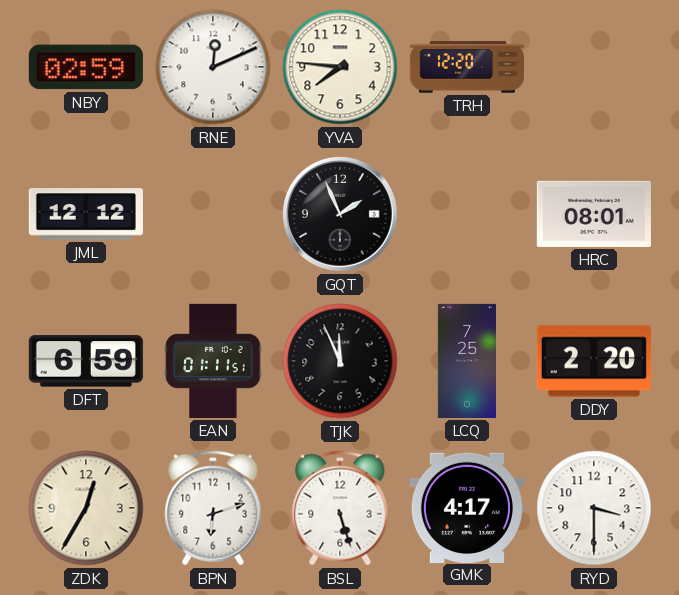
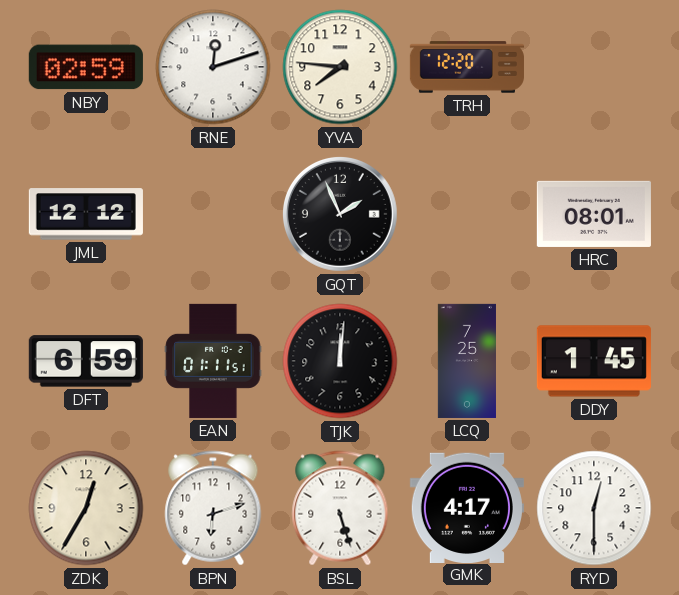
RNE: 12:11 -> 12:12
TJK: 11:56 -> 12:01
DDY: 2:20 -> 1:45
RYD: 3:30 -> 12:30
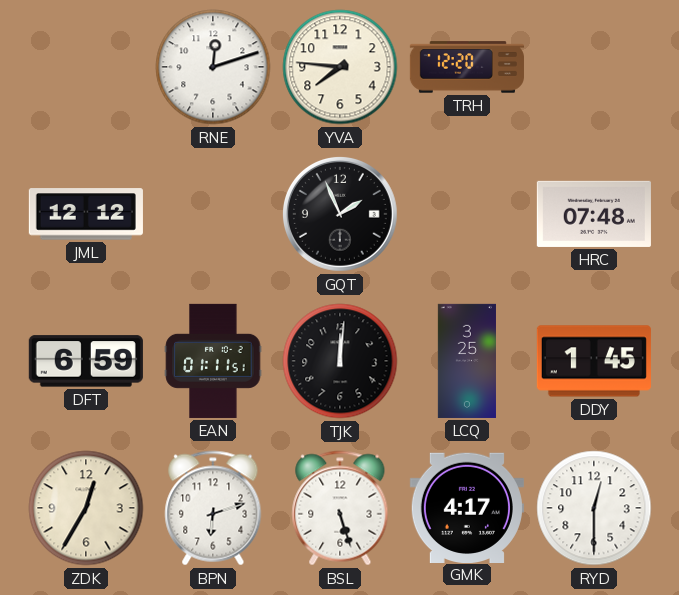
NBY: 02:59 -> none
HRC: 08:01 -> 07:48
LCQ: 7:25 -> 3:25
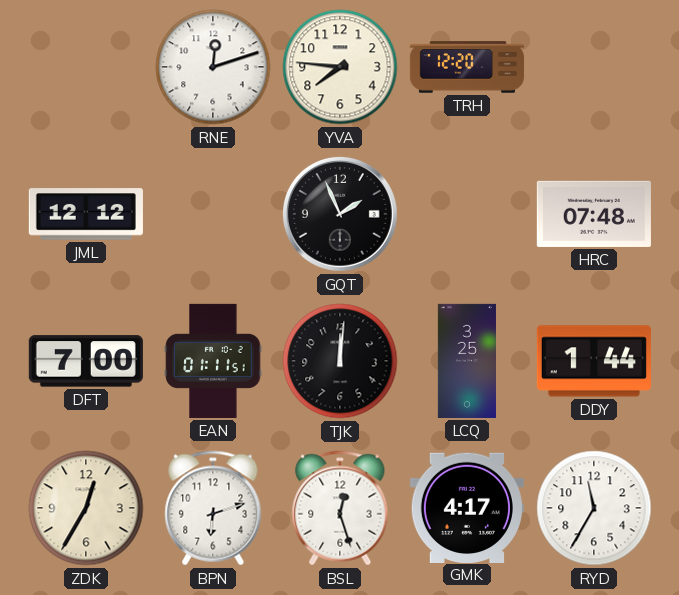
DFT: 6:59 -> 7:00
DDY: 1:45 -> 1:44
BSL: 5:27 -> 12:27
RYD: 12:30 -> 11:35
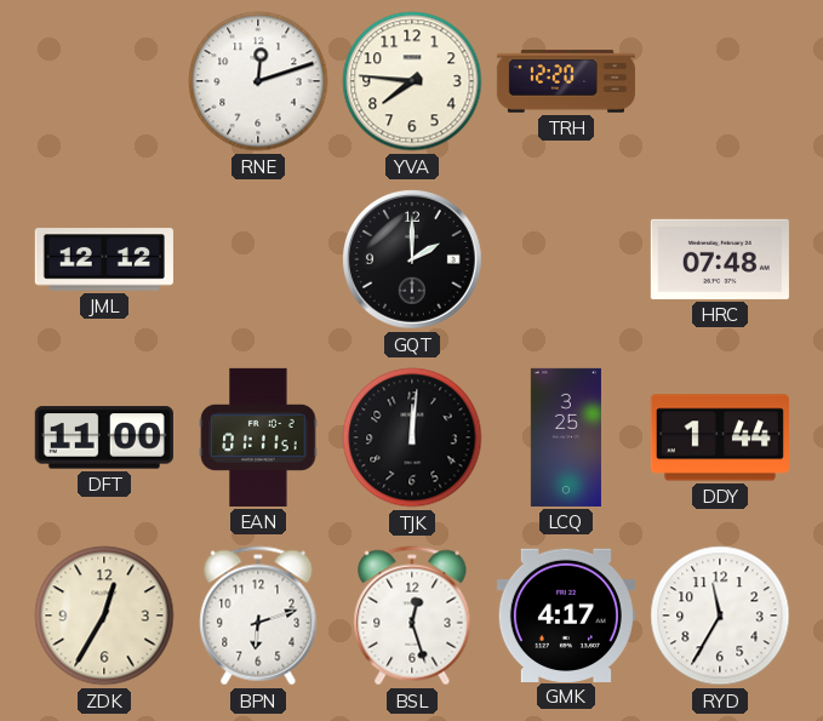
GQT: 1:56 -> 2:00
DFT: 7:00 -> 11:00
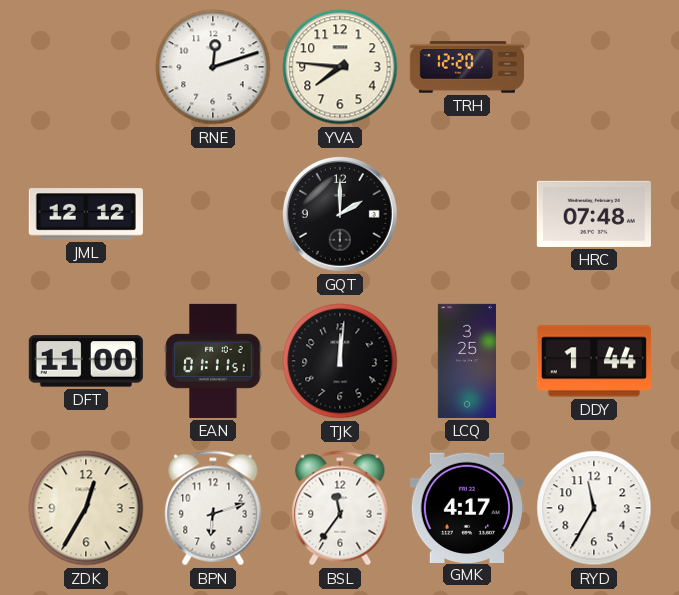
BSL: 12:27 -> 11:36
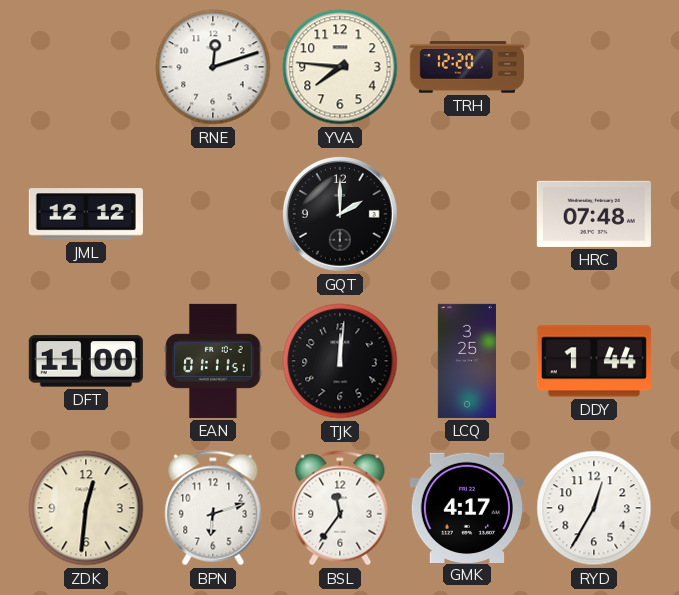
ZDK: 12:35 -> 12:31
RYD: 11:35 -> 12:35
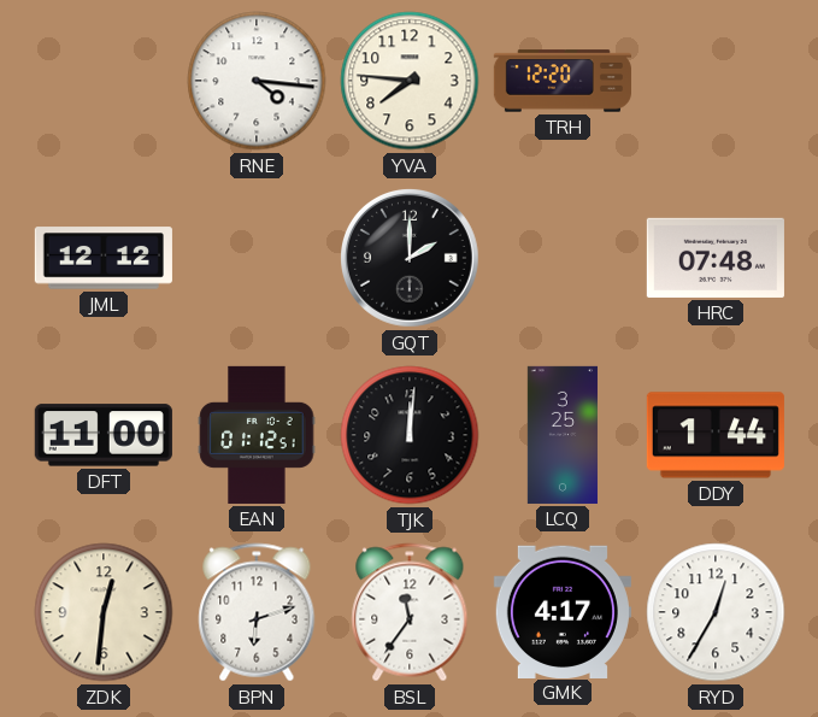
RNE: 12:12 -> 4:16
EAN: 01:11 -> 01:12
